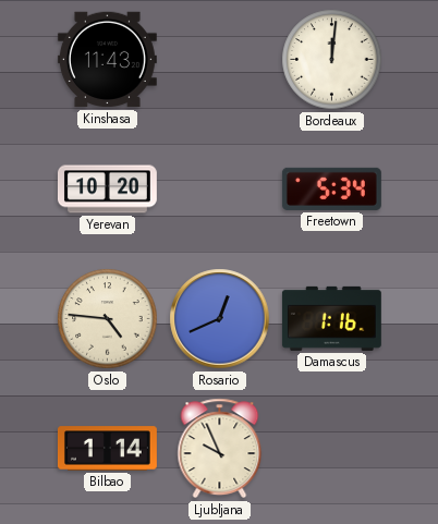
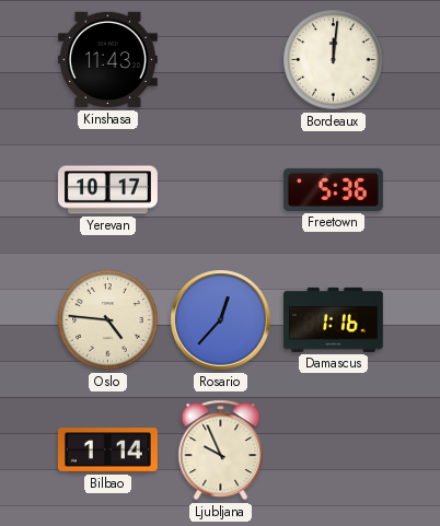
Yerevan: 10:20 -> 10:17
Freetown: 5:34 -> 5:36
Rosario: 12:41 -> 12:37
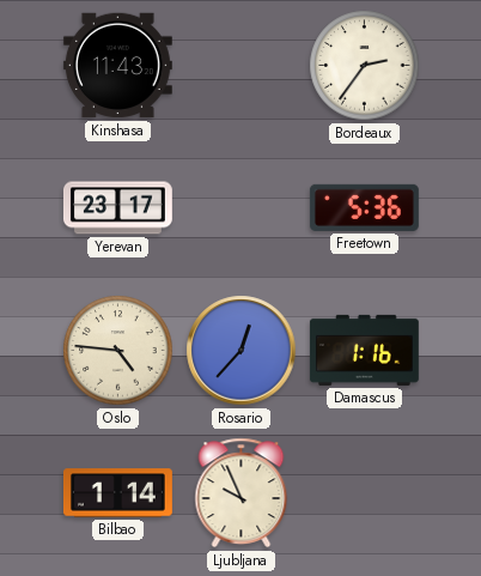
Bordeaux: 12:01 -> 2:36
Yerevan: 10:17 -> 23:17
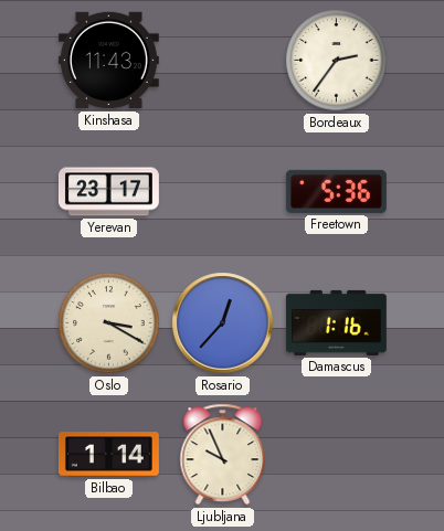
Oslo: 4:46 -> 3:20
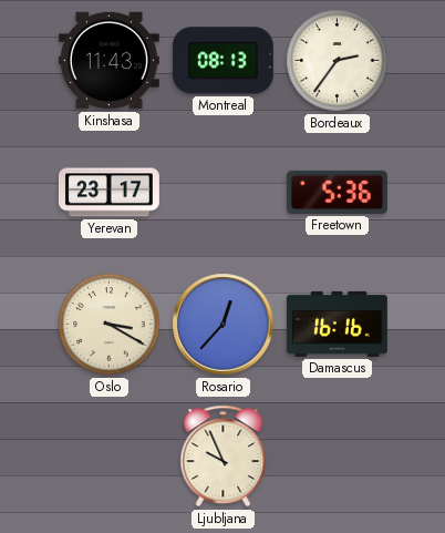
Montreal: none -> 08:13
Damascus: 1:16 -> 16:16
Bilbao: 1:14 -> none
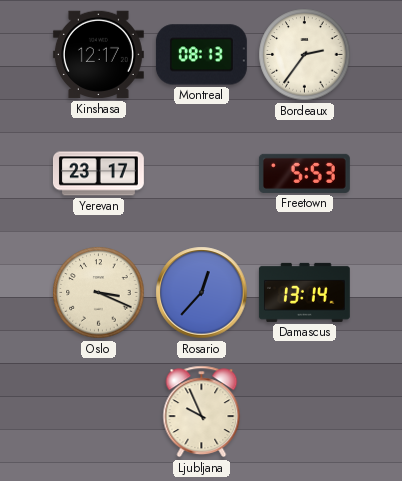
Kinshasa: 11:43 -> 12:17
Freetown: 5:36 -> 5:53
Oslo: 3:20 -> 3:19
Damascus: 16:16 -> 13:14
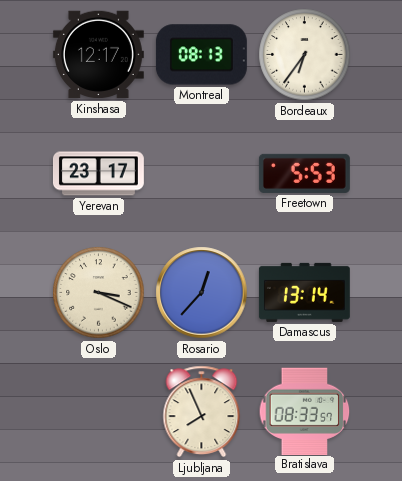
Bordeaux: 2:36 -> 6:36
Ljubljana: 9:56 -> 7:56
Bratislava: none -> 08:33
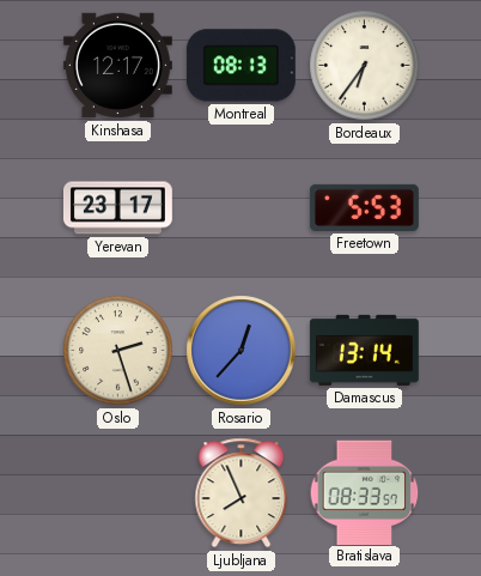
Oslo: 3:19 -> 2:27
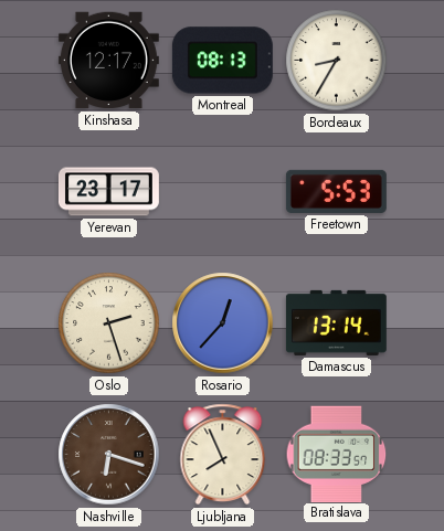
Bordeaux: 6:36 -> 8:35
Nashville: none -> 6:18
